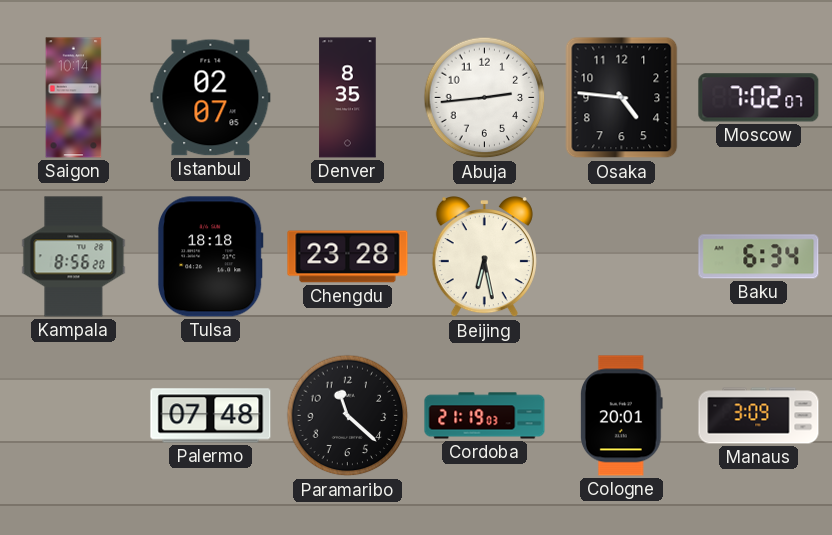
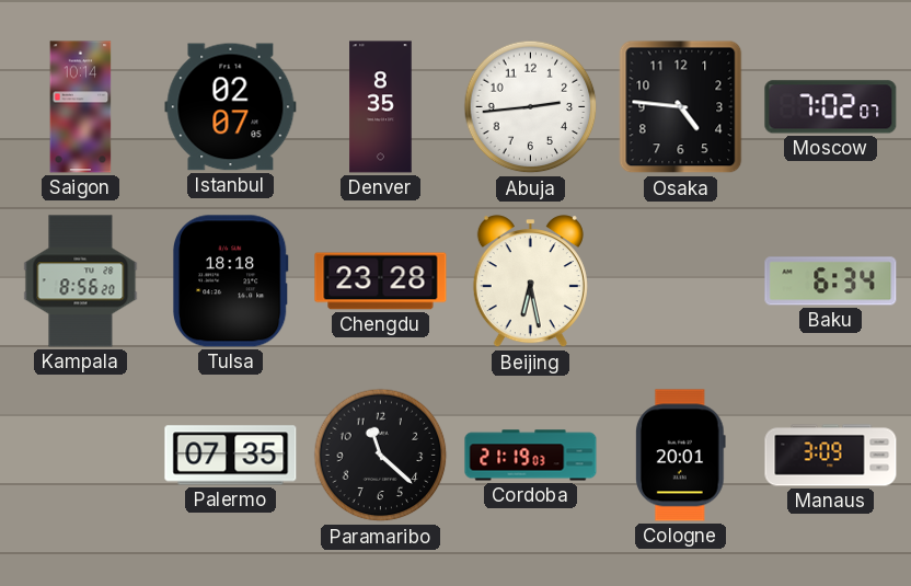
Palermo: 07:48 -> 07:35
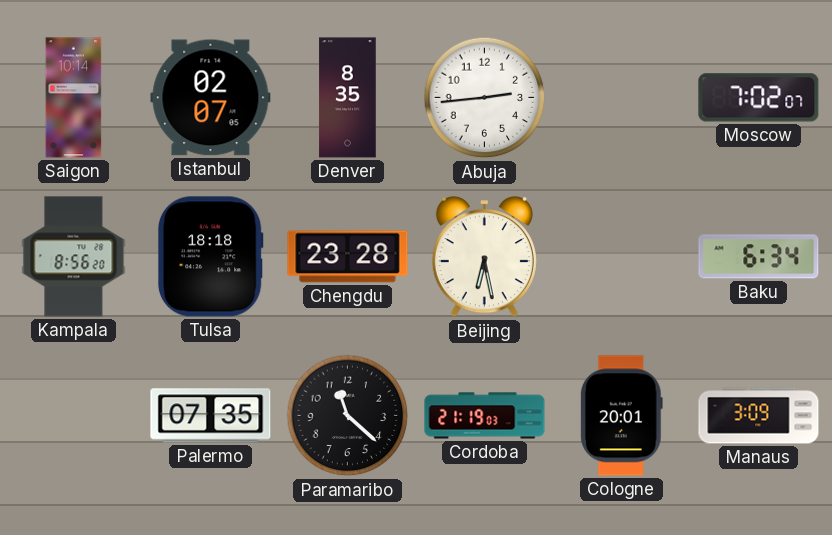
Osaka: 4:46 -> none
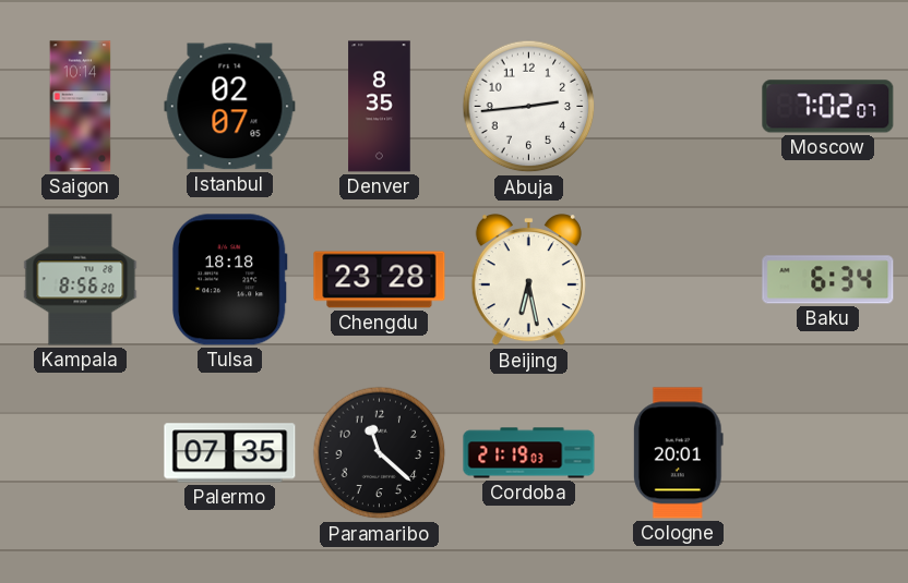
Manaus: 3:09 -> none
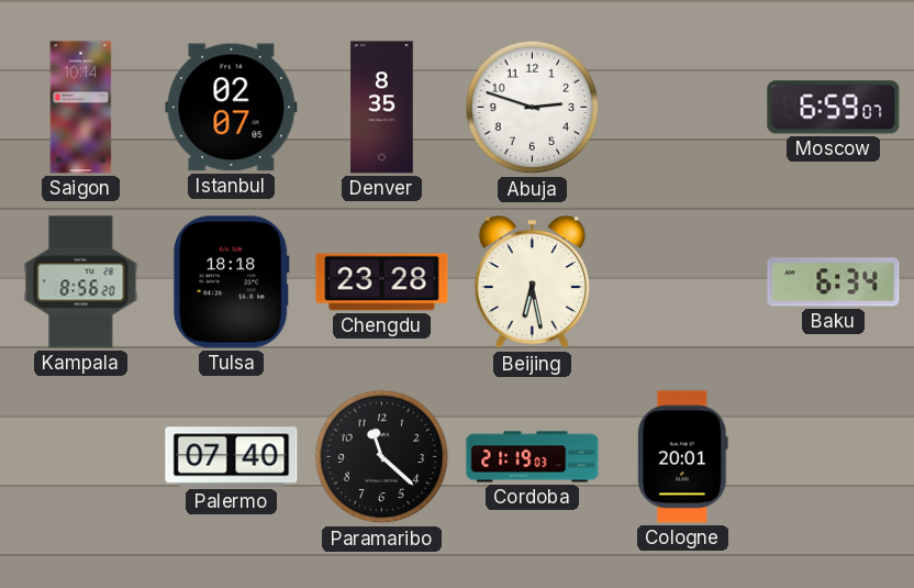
Abuja: 2:44 -> 2:48
Moscow: 7:02 -> 6:59
Palermo: 07:35 -> 07:40
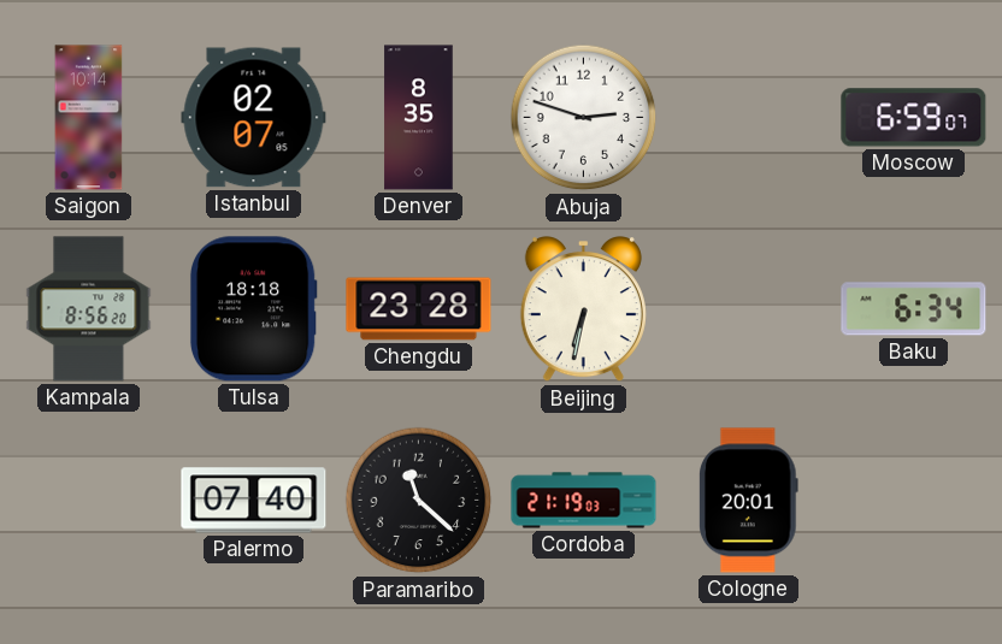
Beijing: 6:28 -> 6:32
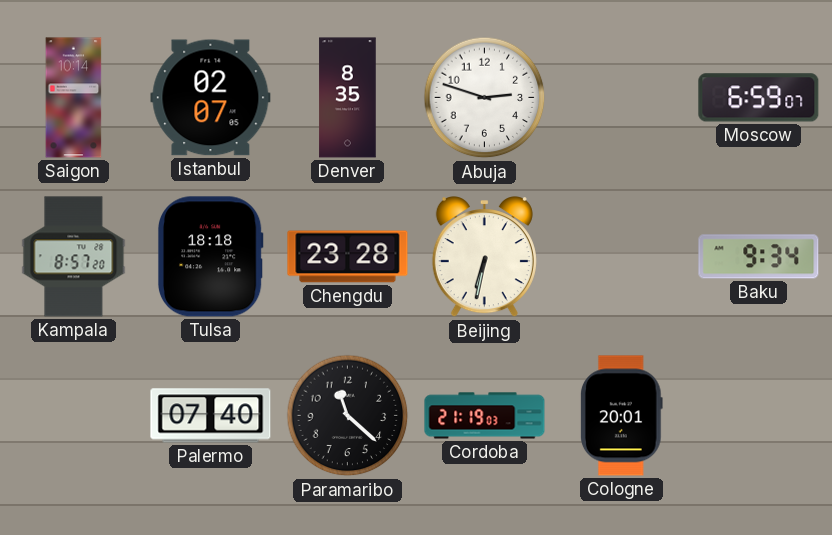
Kampala: 8:56 -> 8:57
Baku: 6:34 -> 9:34
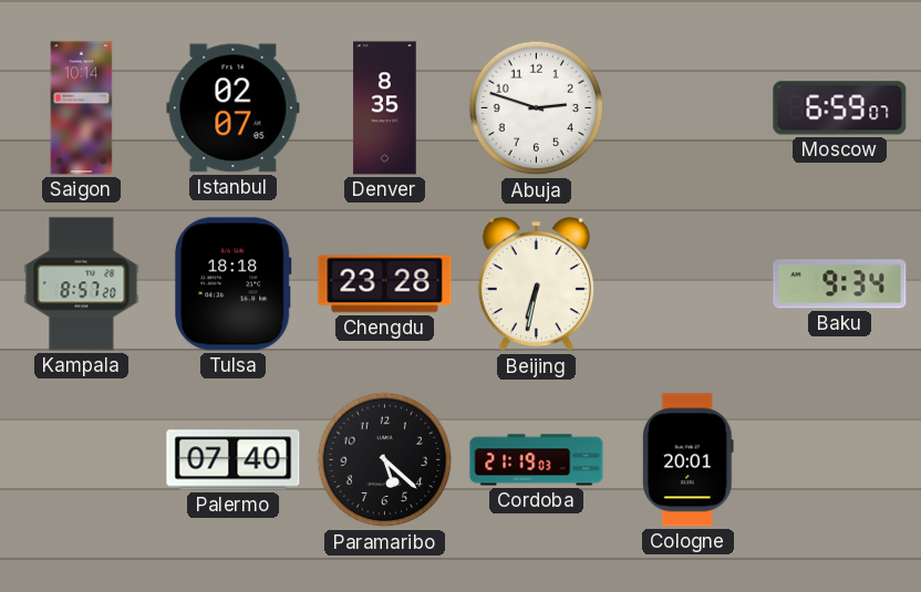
Paramaribo: 11:22 -> 5:22
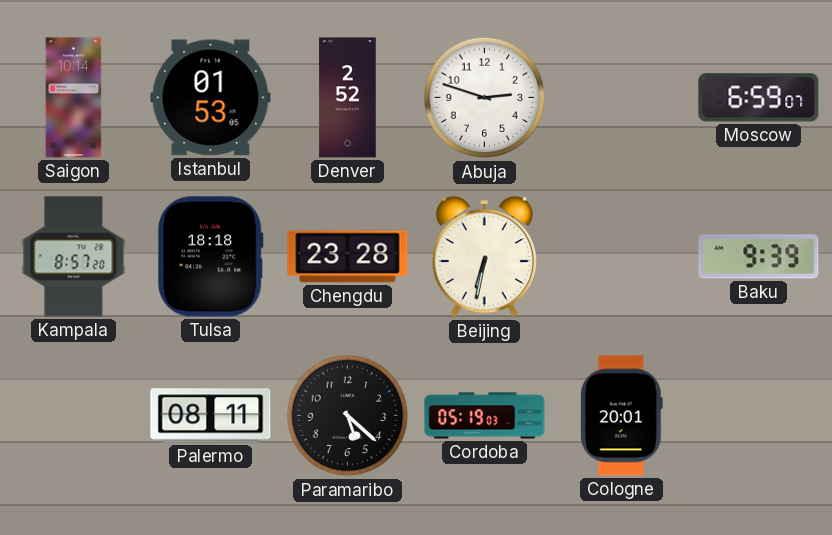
Istanbul: 02:07 -> 01:53
Denver: 8:35 -> 2:52
Baku: 9:34 -> 9:39
Palermo: 07:40 -> 08:11
Cordoba: 21:19 -> 05:19
